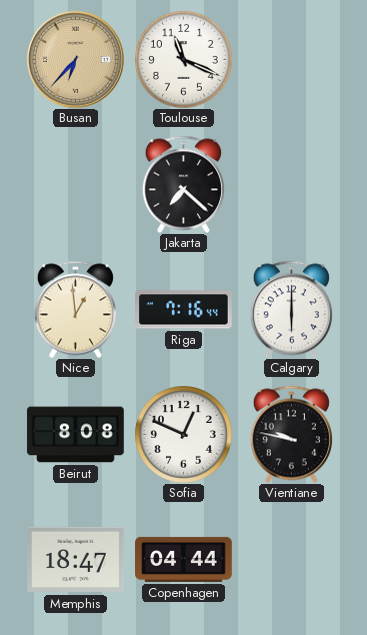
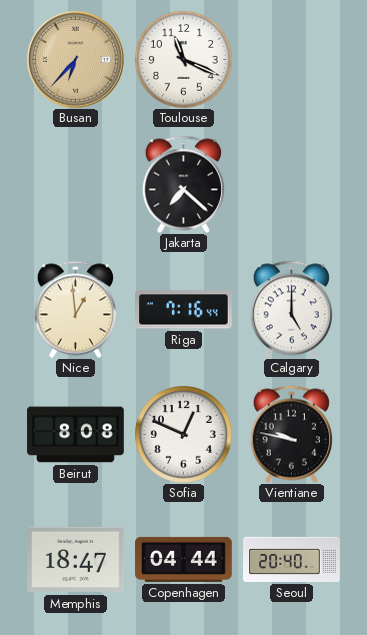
Calgary: 6:00 -> 5:00
Seoul: none -> 20:40
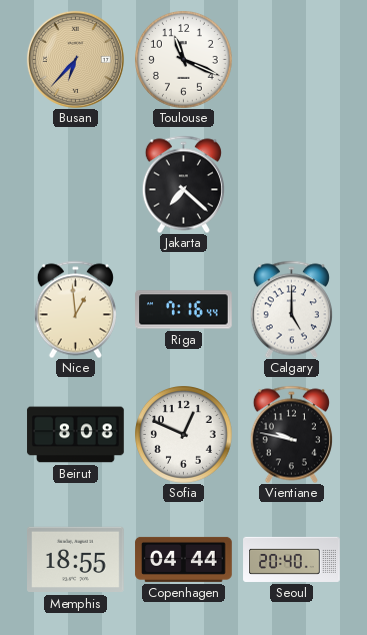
Memphis: 18:47 -> 18:55
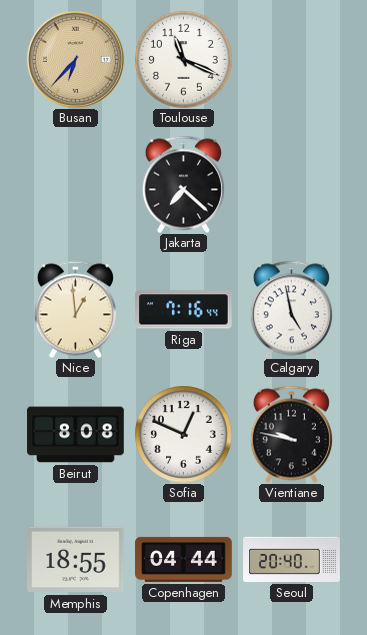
Calgary: 5:00 -> 4:58
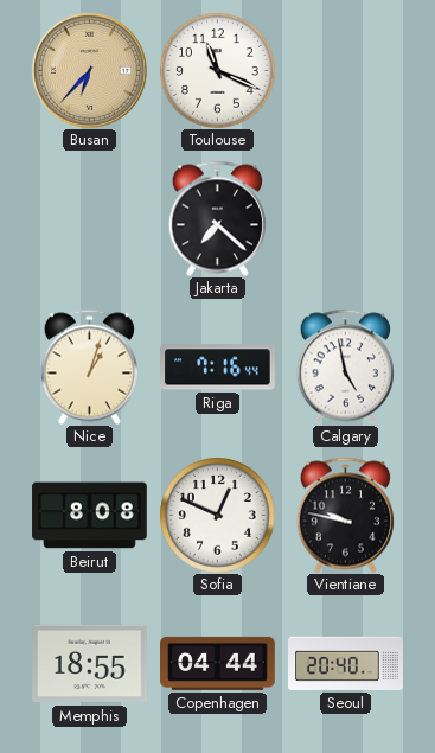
Nice: 12:59 -> 1:03
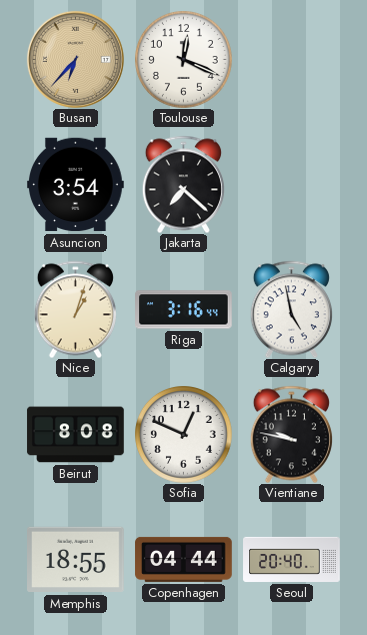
Toulouse: 11:19 -> 12:19
Asuncion: none -> 3:54
Riga: 7:16 -> 3:16
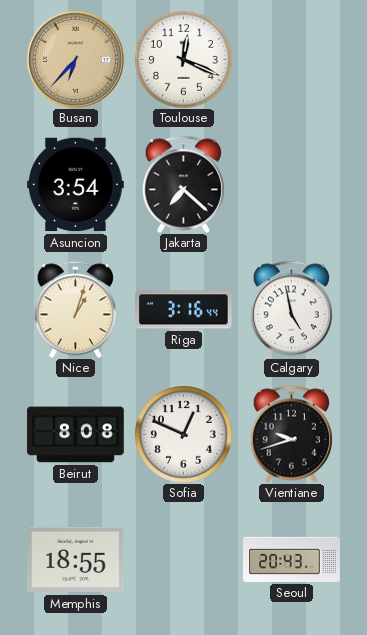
Vientiane: 9:47 -> 9:42
Copenhagen: 04:44 -> none
Seoul: 20:40 -> 20:43
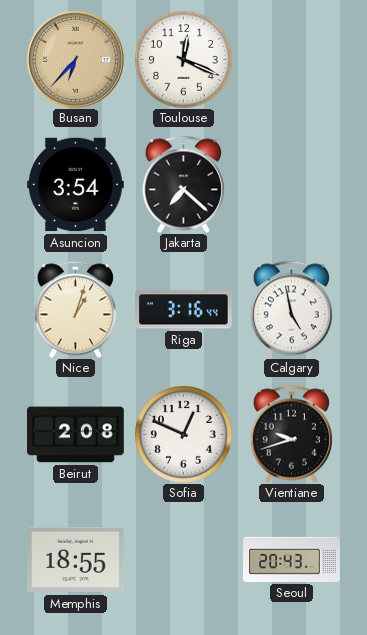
Beirut: 8:08 -> 2:08
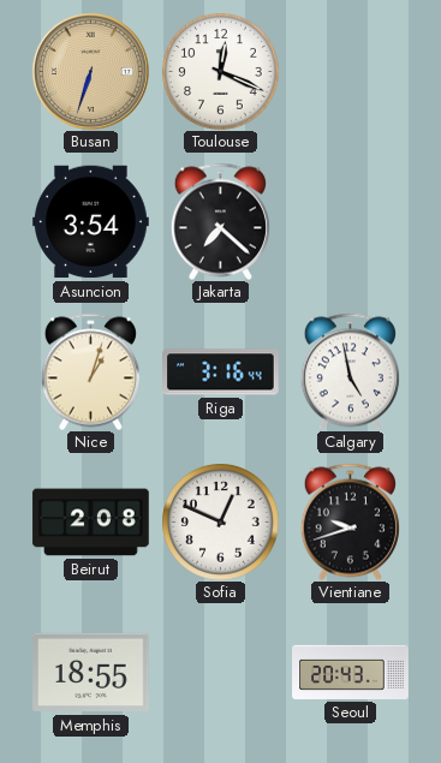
Busan: 6:37 -> 6:33
